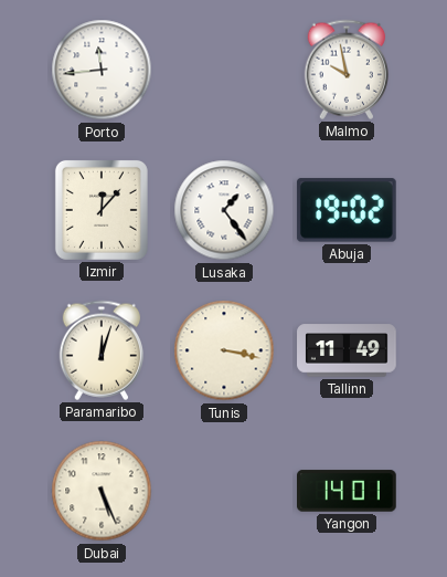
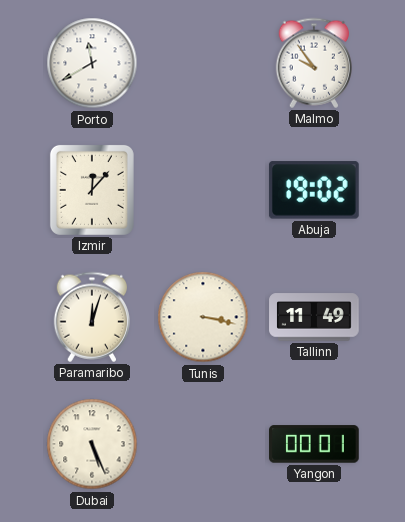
Porto: 11:44 -> 11:40
Malmo: 9:58 -> 9:54
Lusaka: 1:24 -> none
Yangon: 14:01 -> 00:01
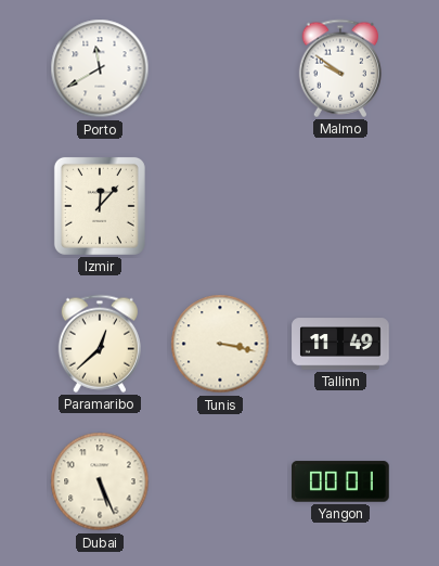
Malmo: 9:54 -> 9:51
Abuja: 19:02 -> none
Paramaribo: 12:03 -> 12:38
